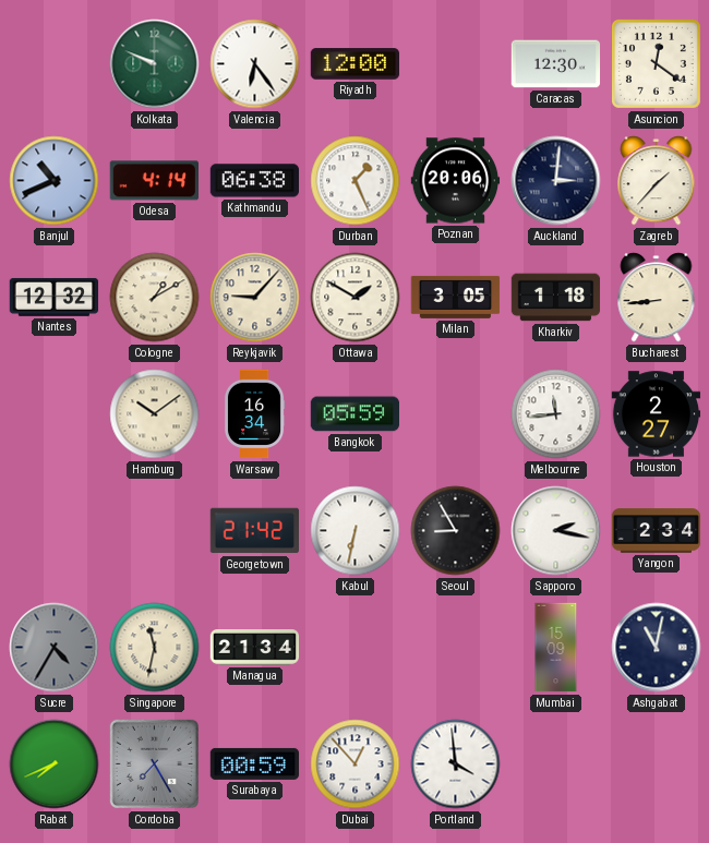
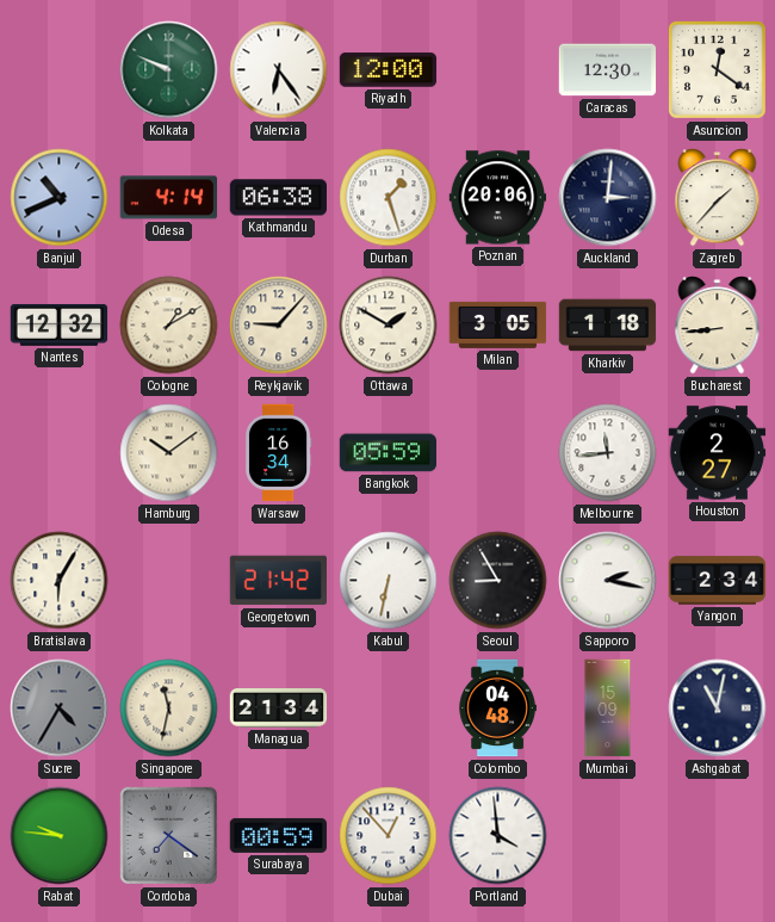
Durban: 1:26 -> 1:27
Bratislava: none -> 6:05
Colombo: none -> 04:48
Rabat: 7:41 -> 9:46
Cordoba: 7:25 -> 7:21
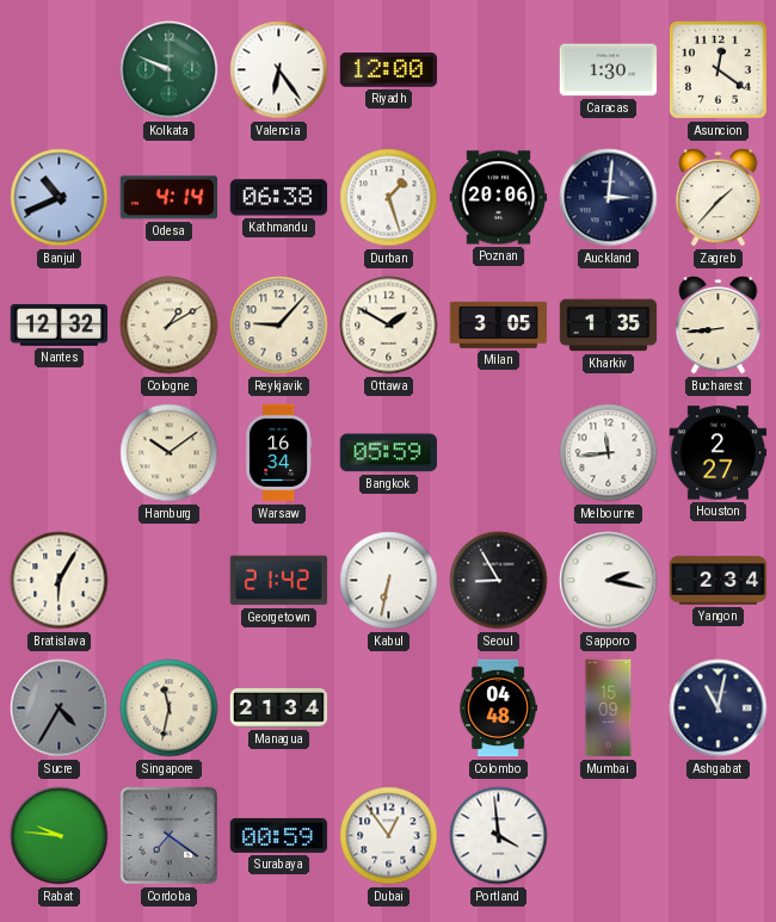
Caracas: 12:30 -> 1:30
Kharkiv: 1:18 -> 1:35
Dubai: 12:53 -> 12:54
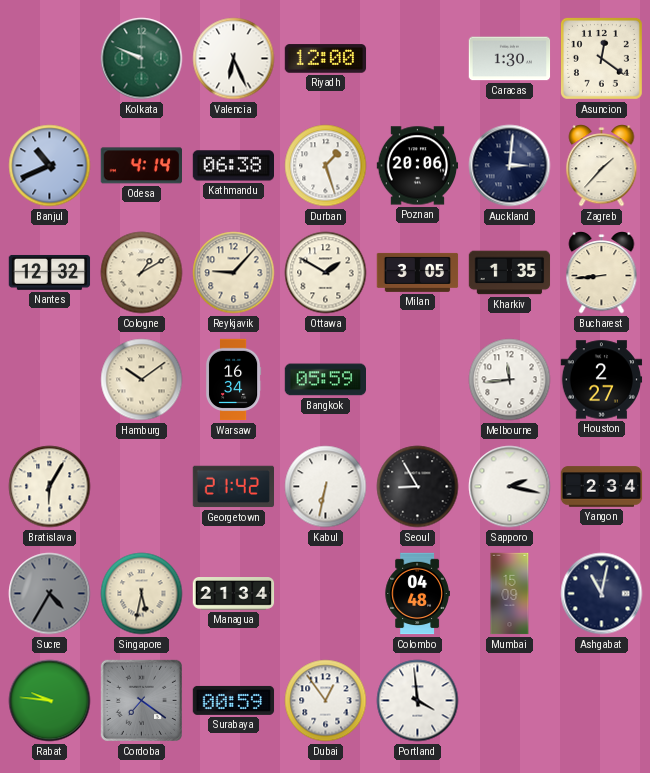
Valencia: 6:24 -> 6:26
Singapore: 11:32 -> 5:32
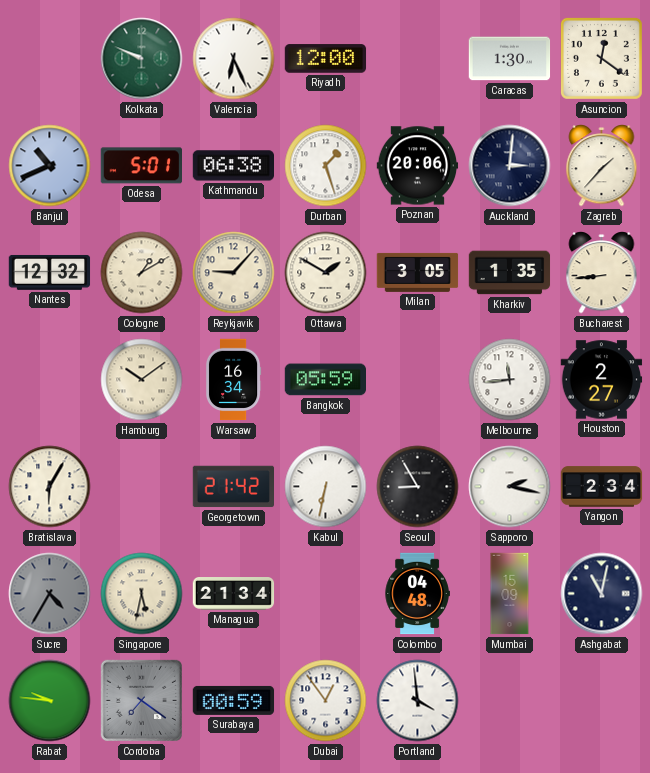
Odesa: 4:14 -> 5:01
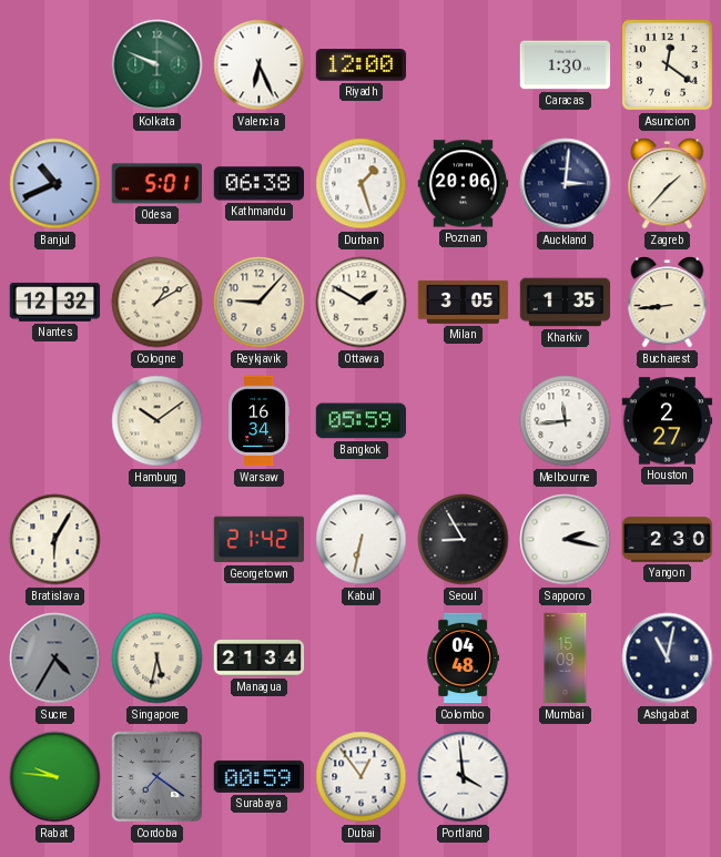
Yangon: 2:34 -> 2:30
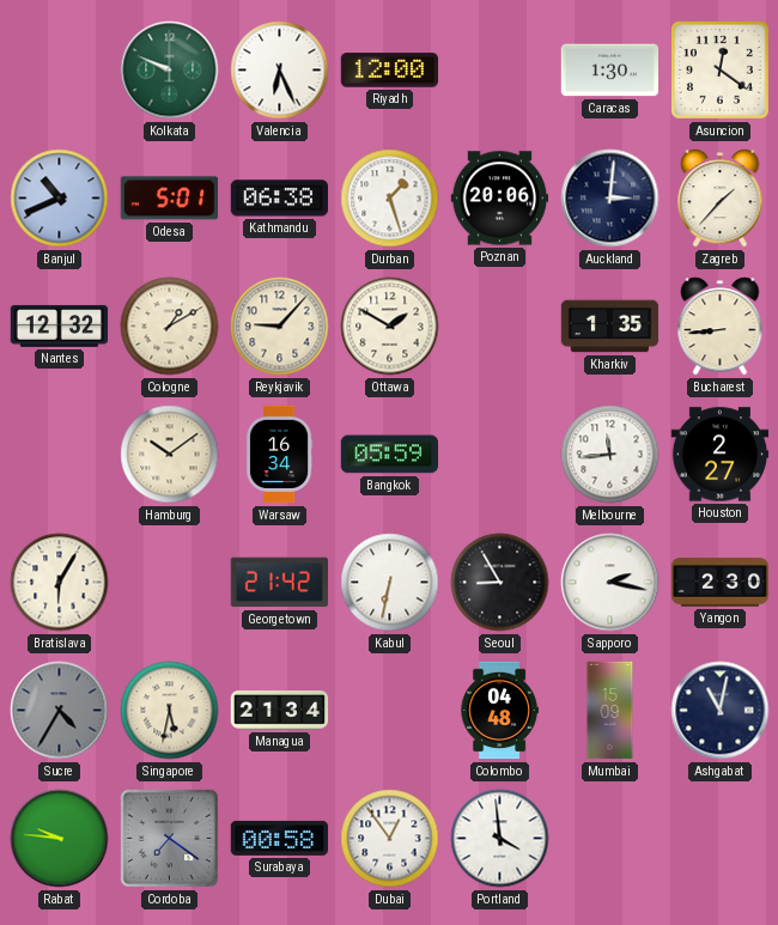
Milan: 3:05 -> none
Surabaya: 00:59 -> 00:58
